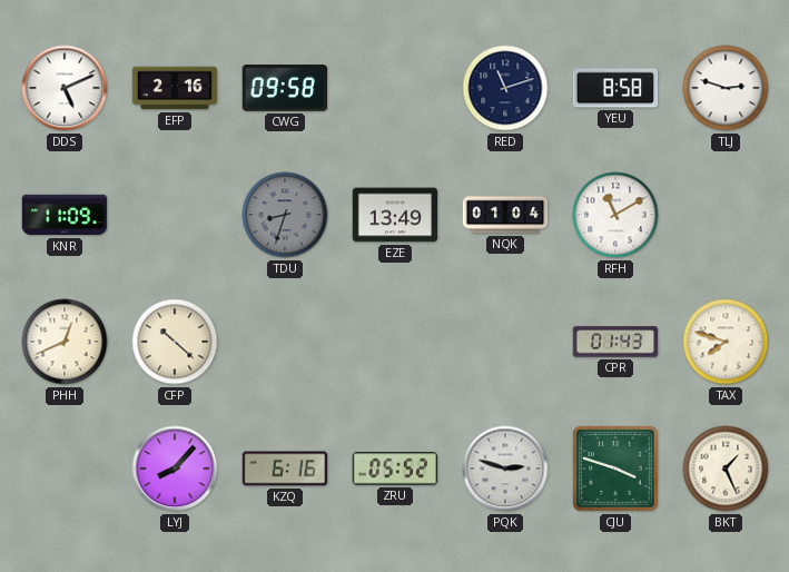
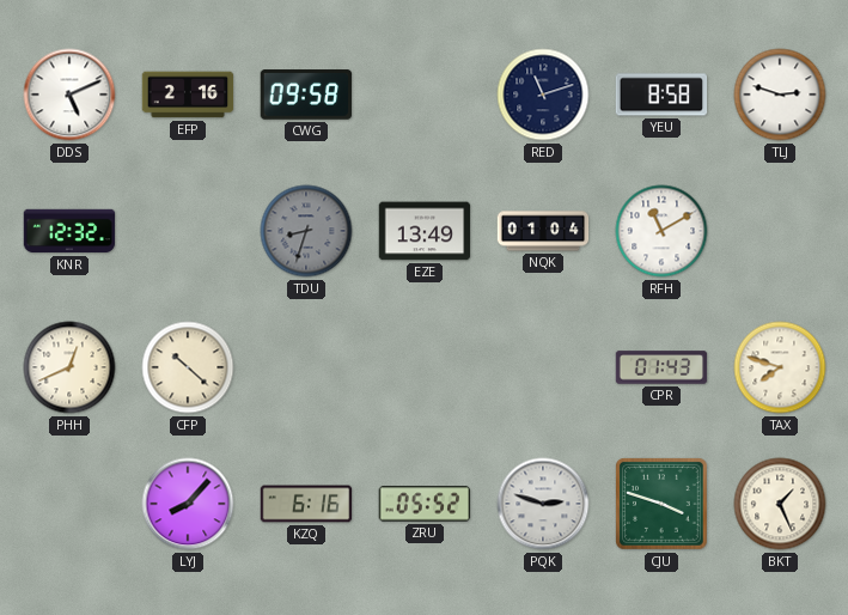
KNR: 11:09 -> 12:32
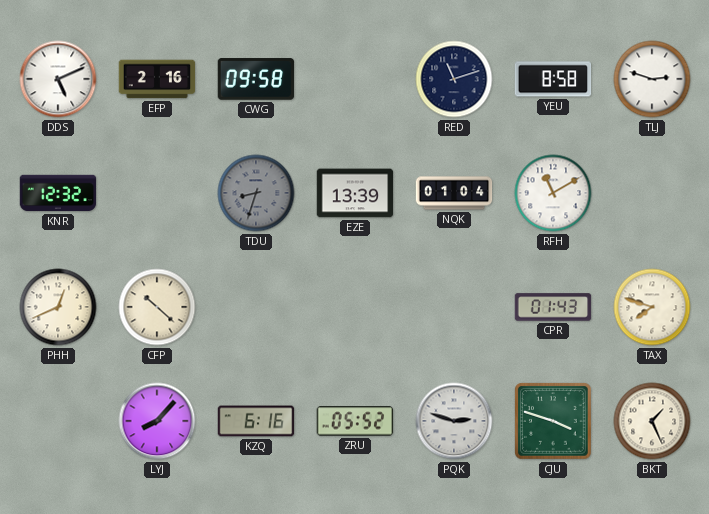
EZE: 13:49 -> 13:39
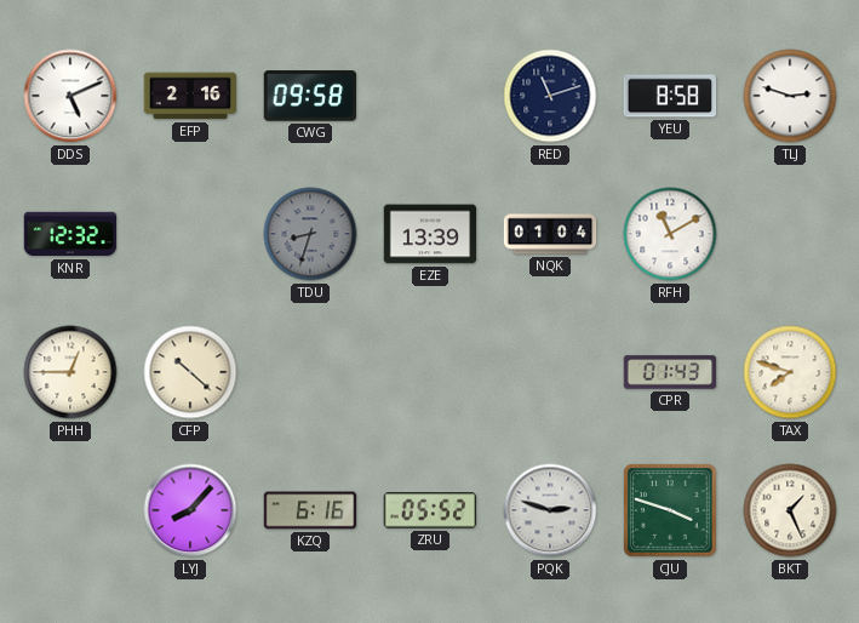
PHH: 12:41 -> 12:45
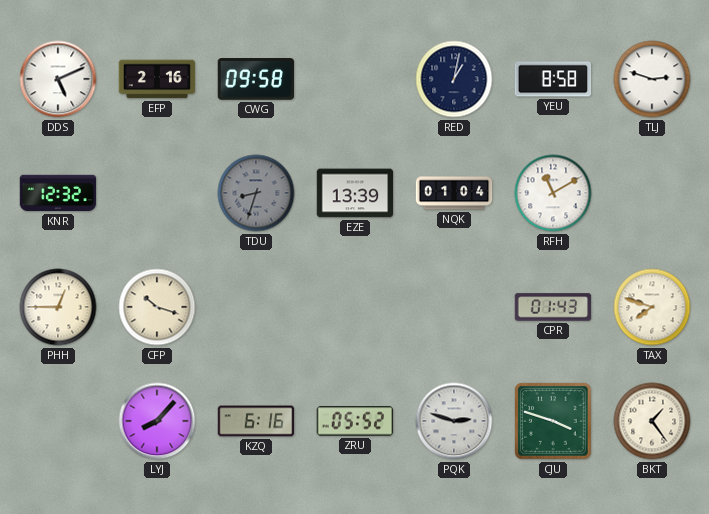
RED: 11:12 -> 1:02
CFP: 10:22 -> 10:18
BKT: 1:26 -> 1:24
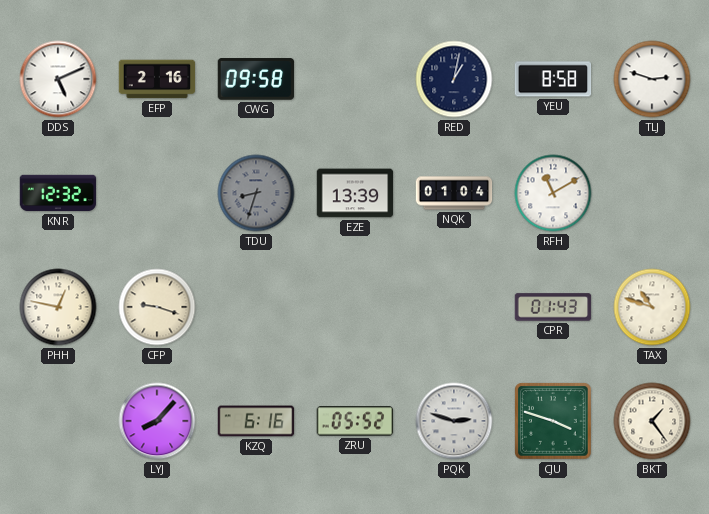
PHH: 12:45 -> 12:47
CFP: 10:18 -> 9:18
TAX: 7:48 -> 10:48
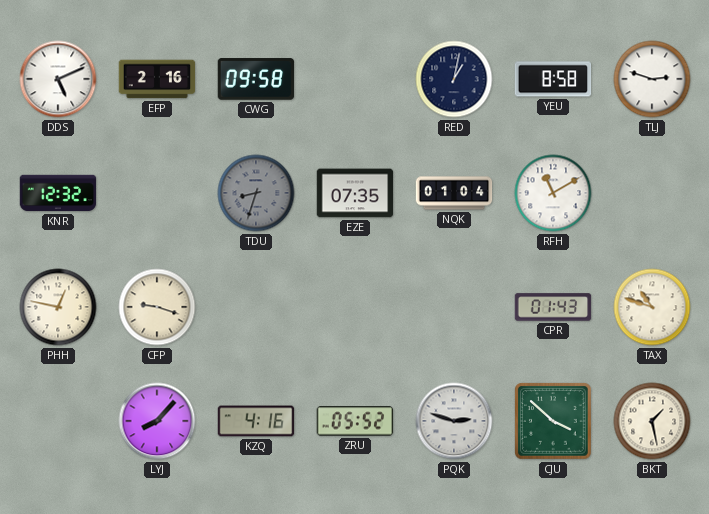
EZE: 13:39 -> 07:35
KZQ: 6:16 -> 4:16
CJU: 3:48 -> 3:52
BKT: 1:24 -> 1:28
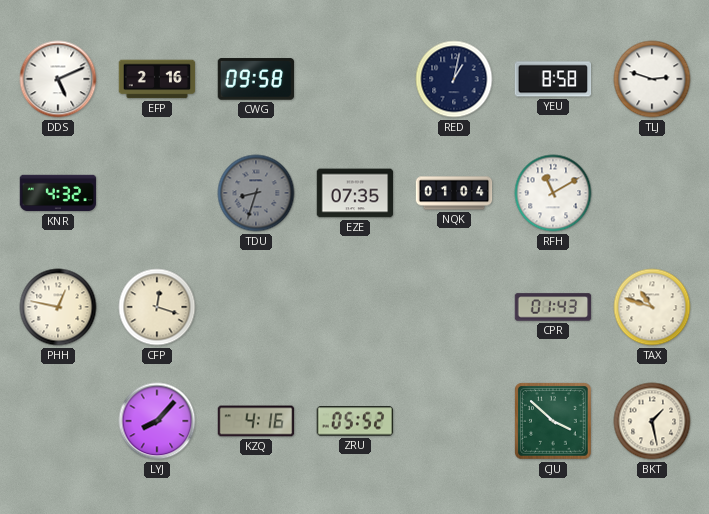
KNR: 12:32 -> 4:32
CFP: 9:18 -> 12:18
PQK: 2:48 -> none
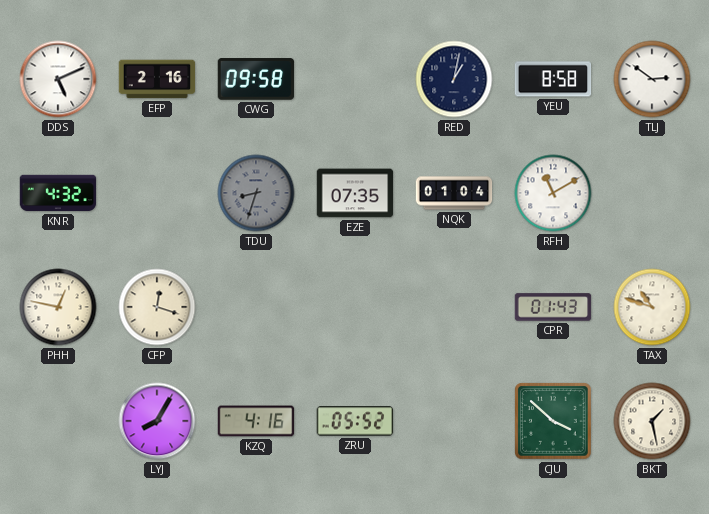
TLJ: 2:48 -> 2:51
LYJ: 8:07 -> 8:05
